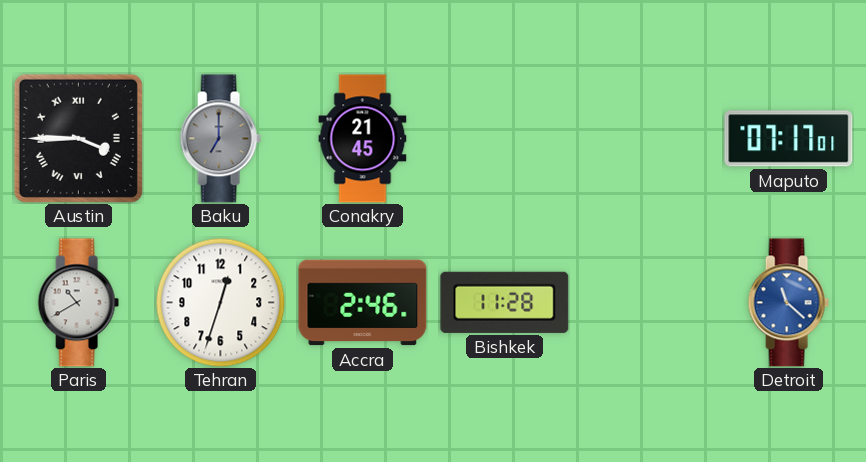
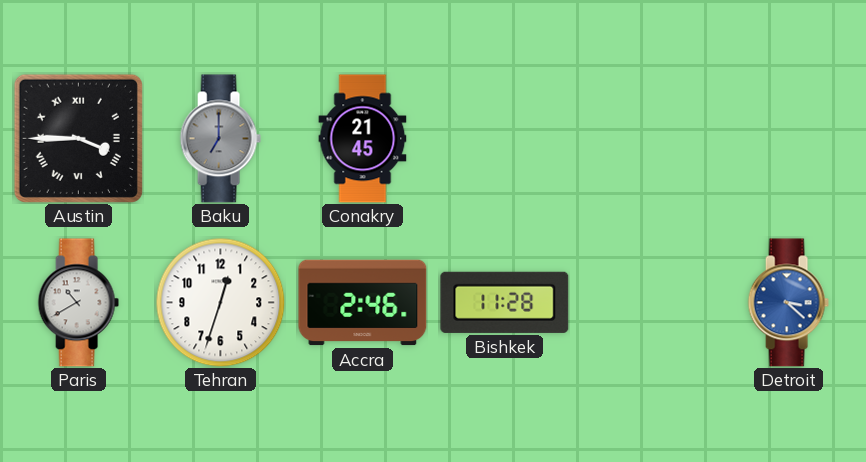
Maputo: 07:17 -> none
Detroit: 11:22 -> 3:22
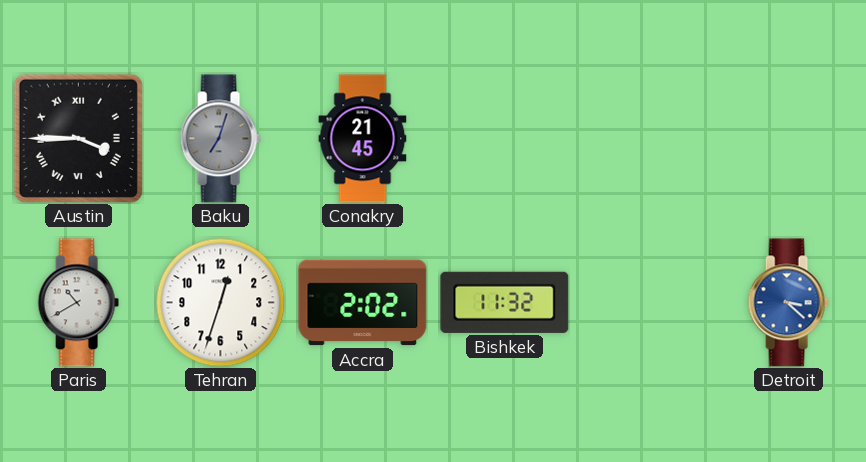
Baku: 7:00 -> 7:03
Accra: 2:46 -> 2:02
Bishkek: 11:28 -> 11:32
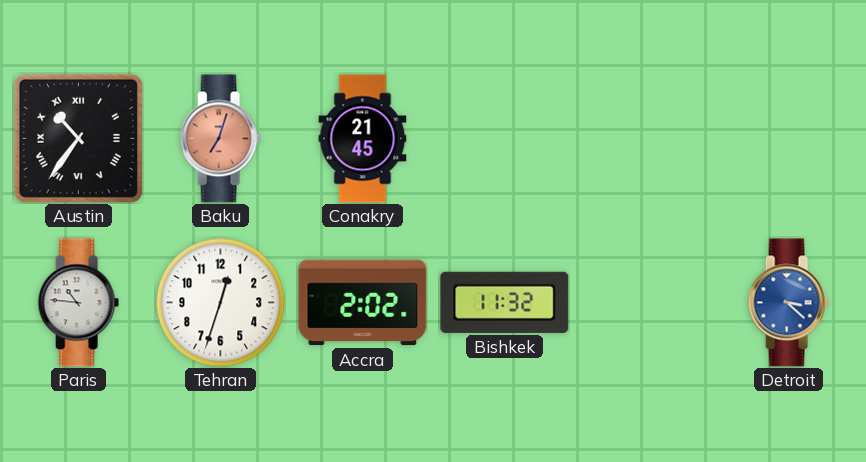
Austin: 3:45 -> 10:36
Baku dial: grey -> salmon
Paris: 10:40 -> 10:46
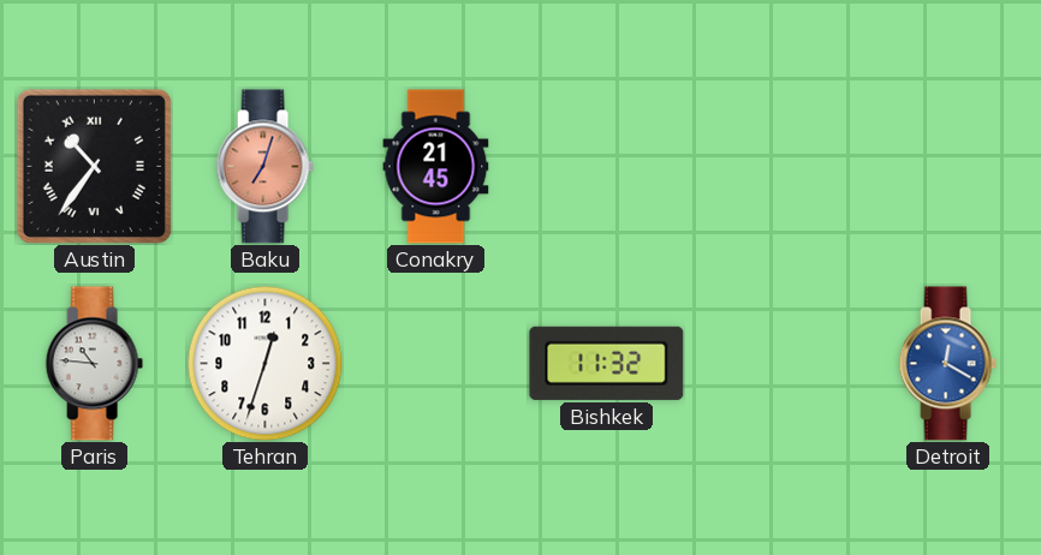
Accra: 2:02 -> none
Detroit: 3:22 -> 12:20
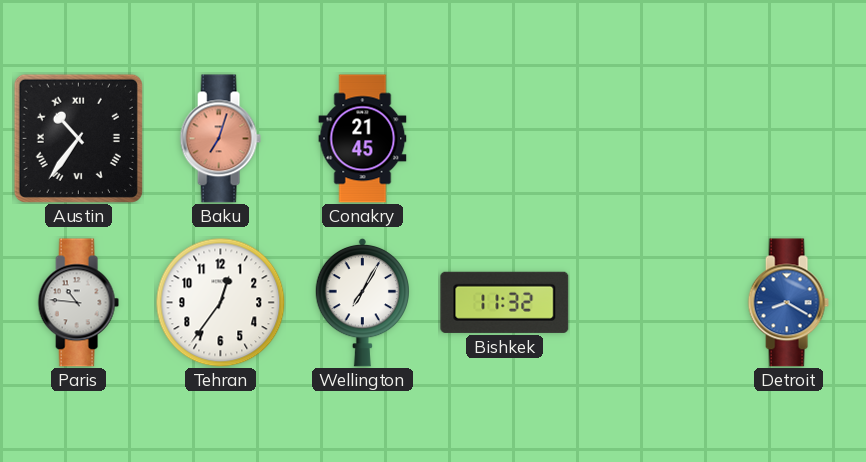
Tehran: 12:33 -> 12:36
Wellington: none -> 7:05
Detroit: 12:20 -> 8:20
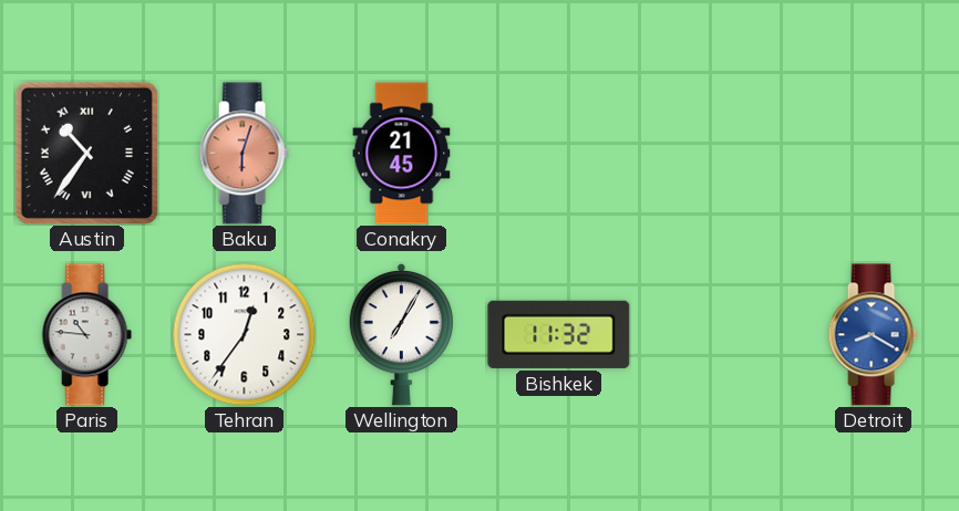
Baku: 7:03 -> 6:03
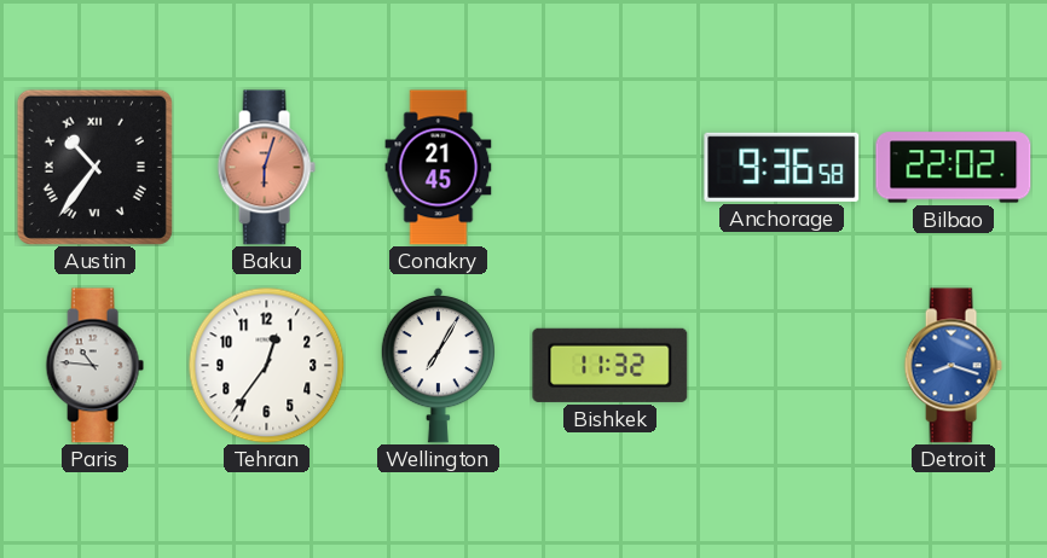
Anchorage: none -> 9:36
Bilbao: none -> 22:02
Detroit: 8:20 -> 8:18
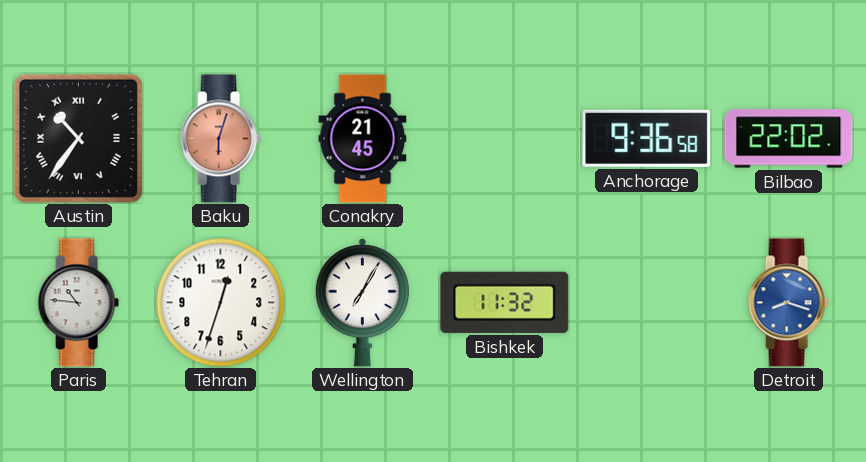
Tehran: 12:36 -> 12:33
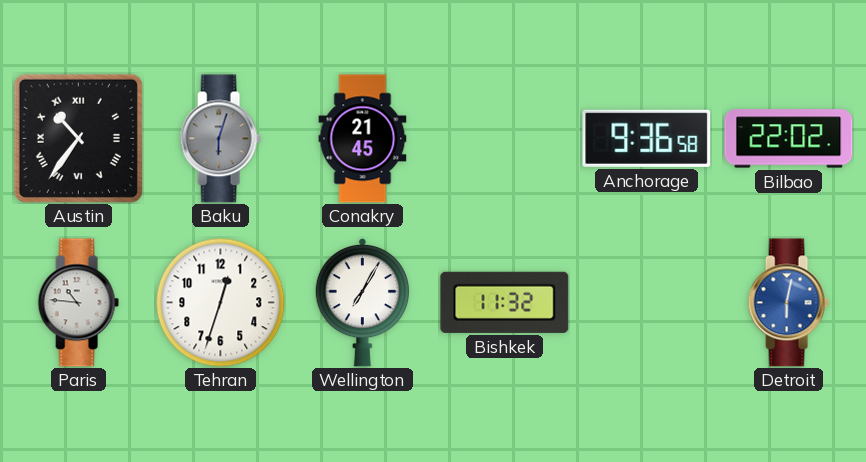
Baku dial: salmon -> grey
Detroit: 8:18 -> 6:02
